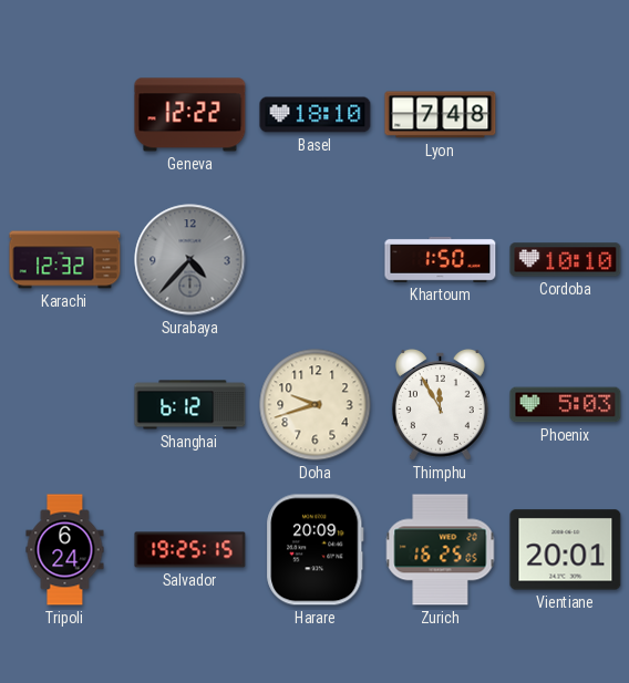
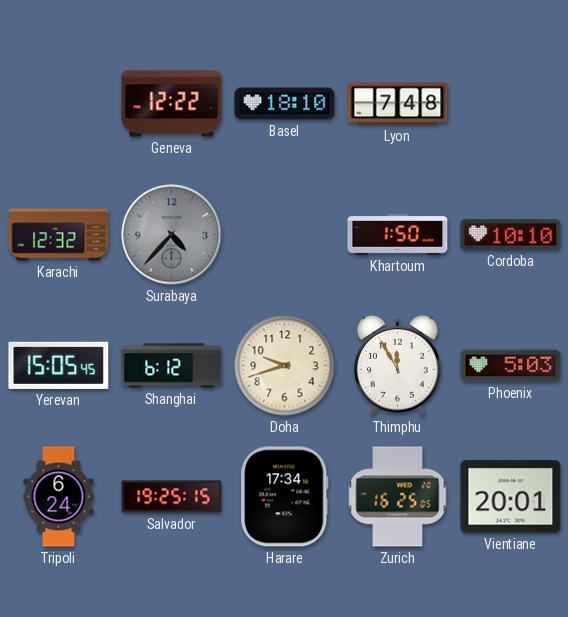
Yerevan: none -> 15:05
Harare: 20:09 -> 17:34
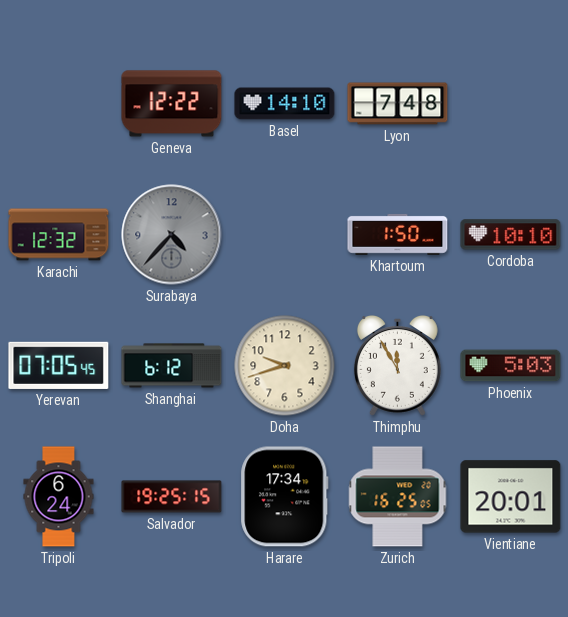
Basel: 18:10 -> 14:10
Yerevan: 15:05 -> 07:05
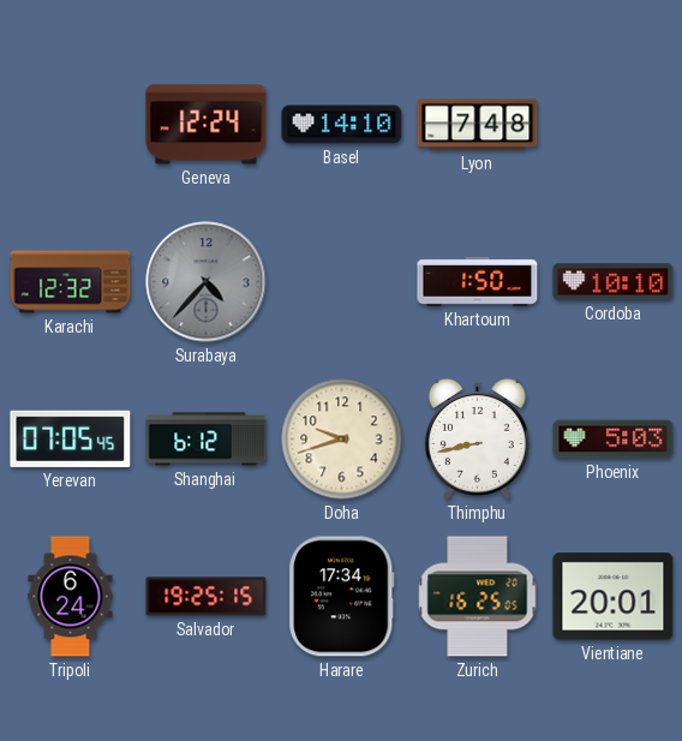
Geneva: 12:22 -> 12:24
Thimphu: 11:55 -> 8:43
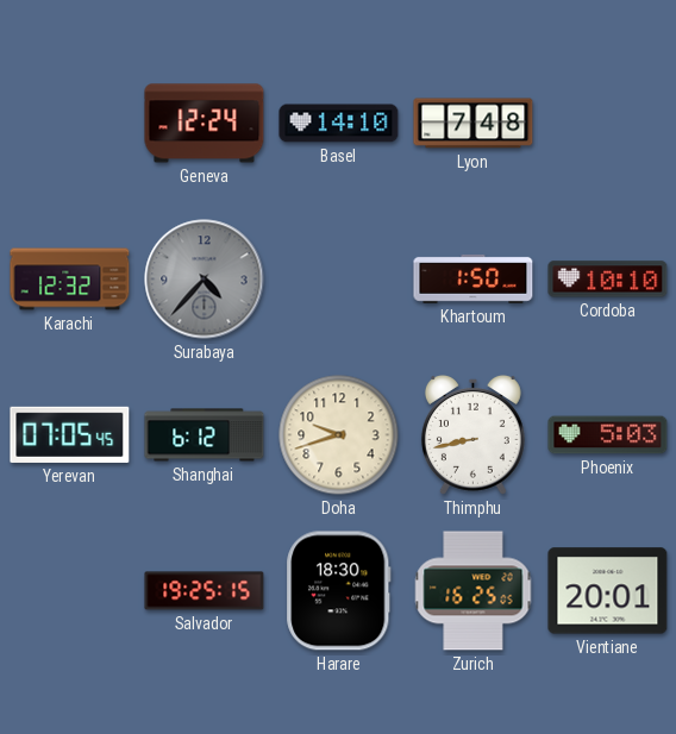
Tripoli: 6:24 -> none
Harare: 17:34 -> 18:30
